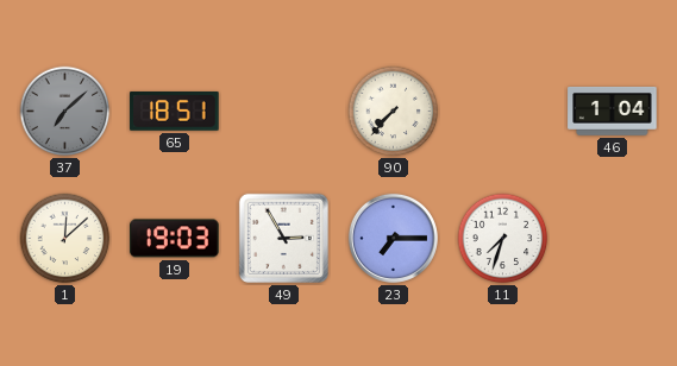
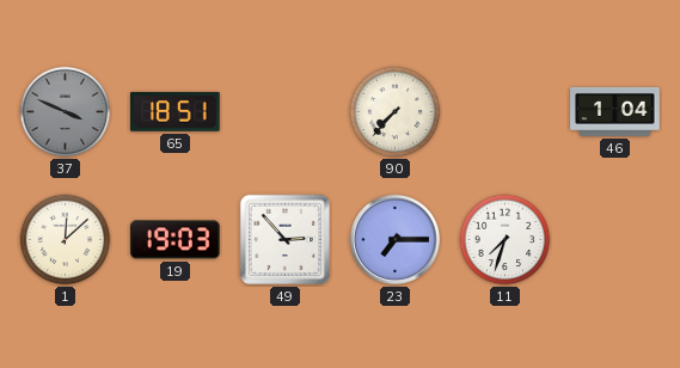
37: 7:08 -> 3:49
49: 2:55 -> 2:53
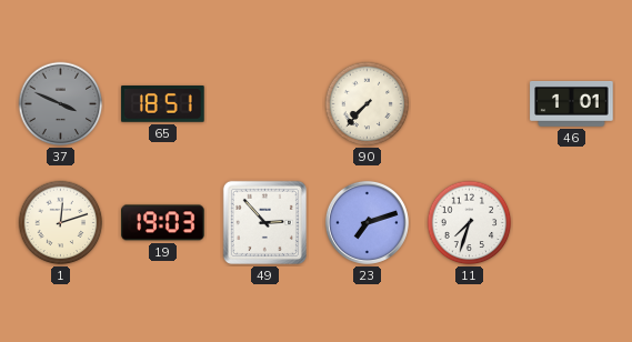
46: 1:04 -> 1:01
1: 12:08 -> 12:12
23: 7:15 -> 7:12
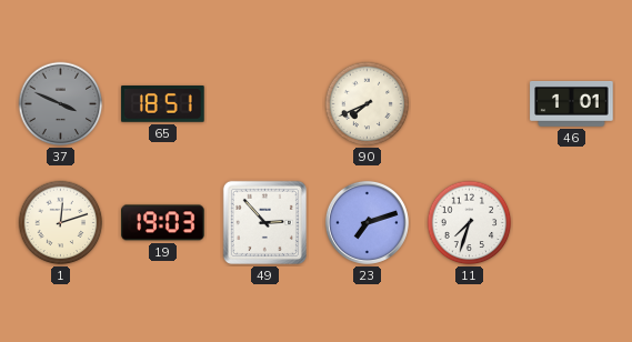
90: 7:37 -> 7:41
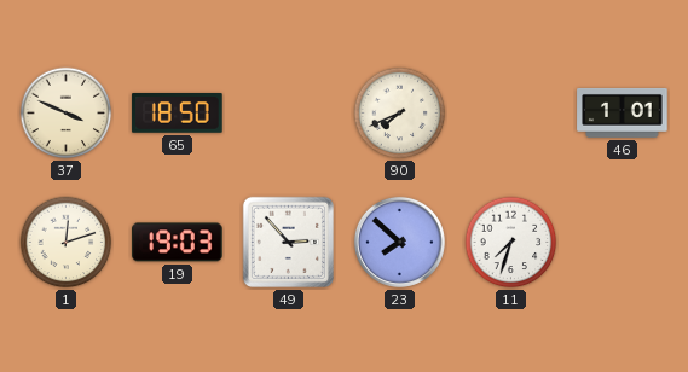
37 dial: grey -> cream
65: 18:51 -> 18:50
23: 7:12 -> 7:52
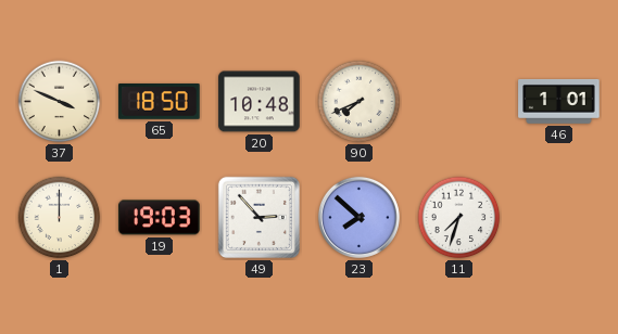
20: none -> 10:48
1: 12:12 -> 12:00
